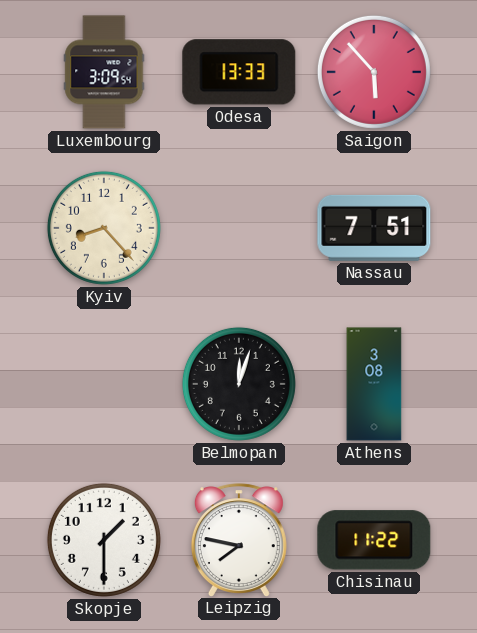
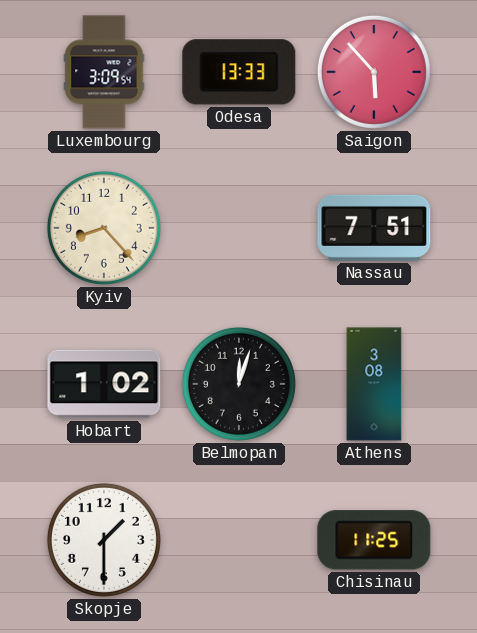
Hobart: none -> 1:02
Leipzig: 7:47 -> none
Chisinau: 11:22 -> 11:25
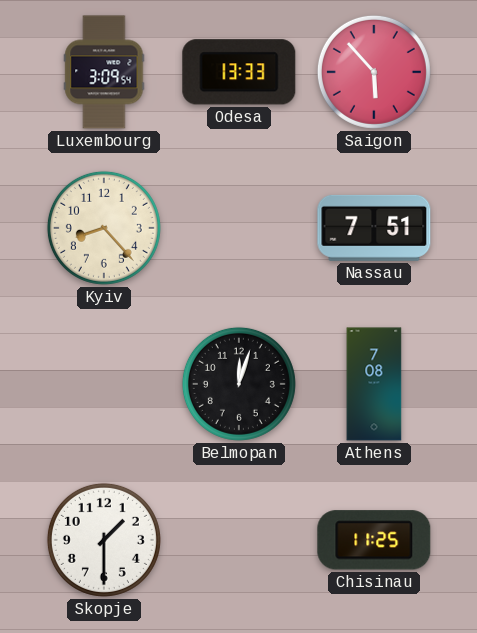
Hobart: 1:02 -> none
Athens: 3:08 -> 7:08
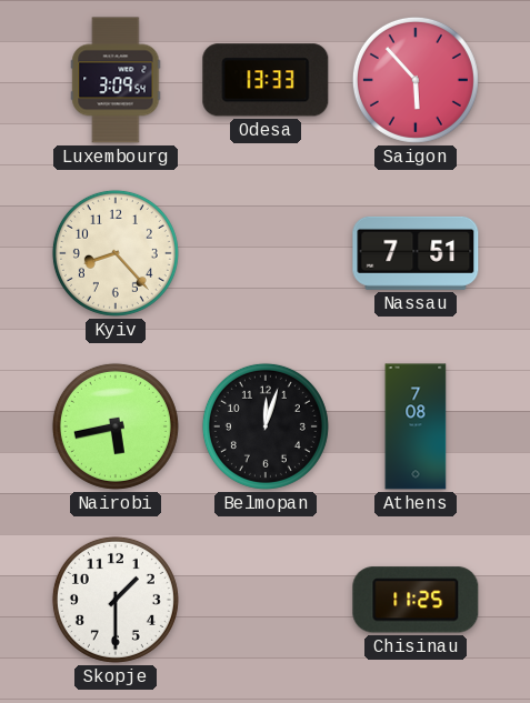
Nairobi: none -> 5:43
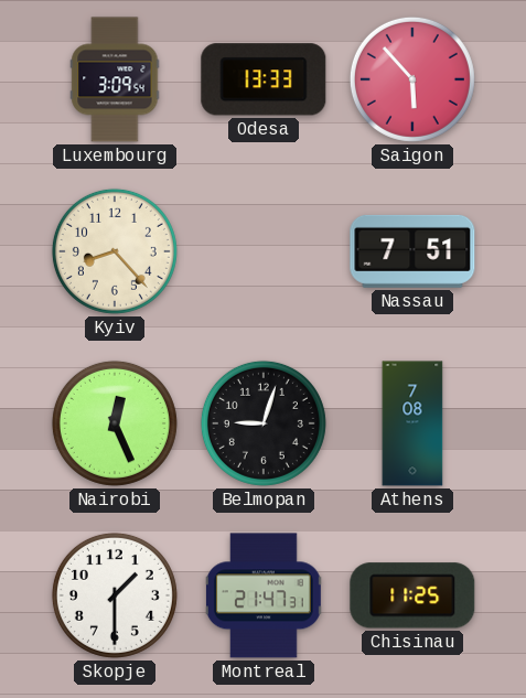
Nairobi: 5:43 -> 12:26
Belmopan: 12:03 -> 9:03
Montreal: none -> 21:47
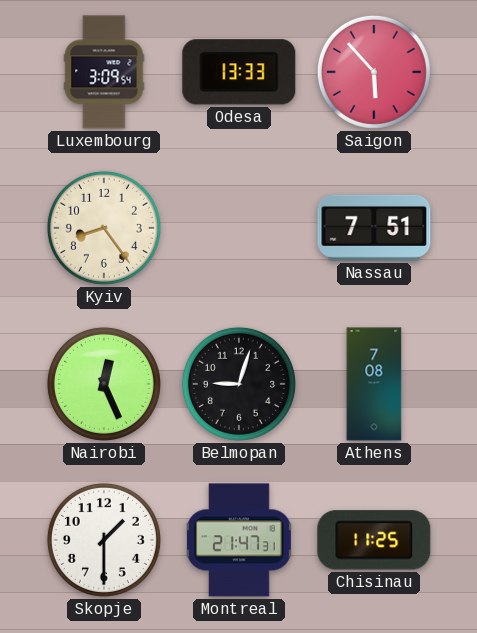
Kyiv: 8:23 -> 8:24
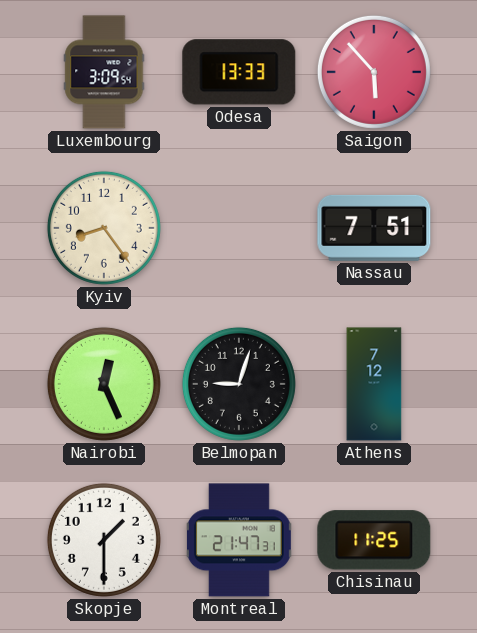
Athens: 7:08 -> 7:12
